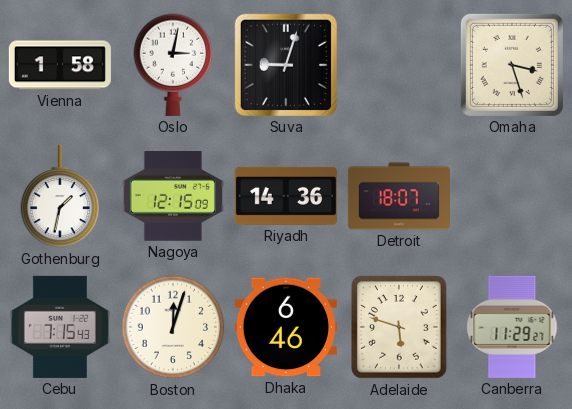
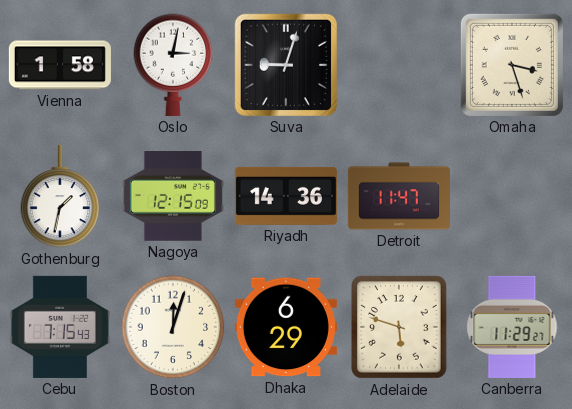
Detroit: 18:07 -> 11:47
Dhaka: 6:46 -> 6:29
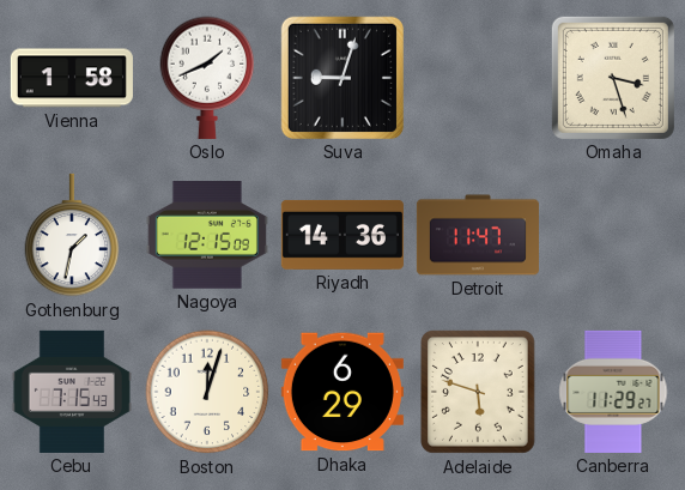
Oslo: 3:02 -> 1:41
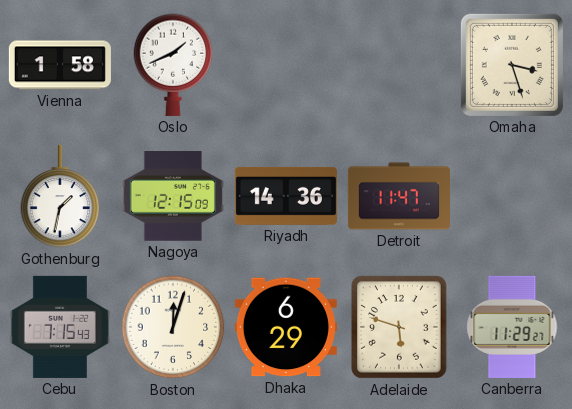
Suva: 9:03 -> none
